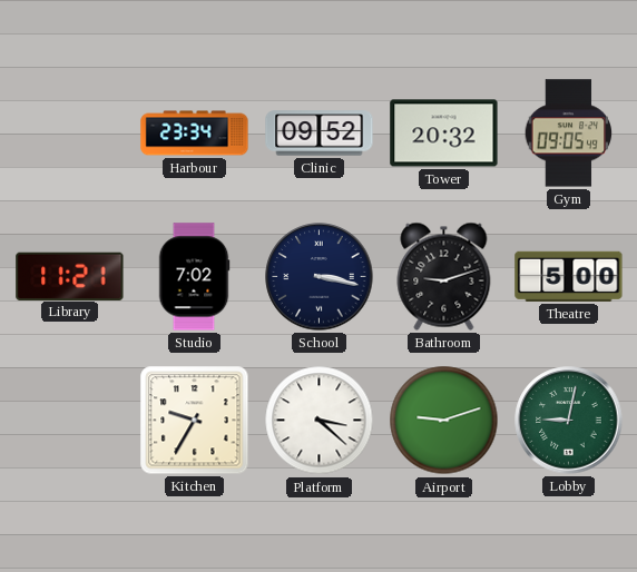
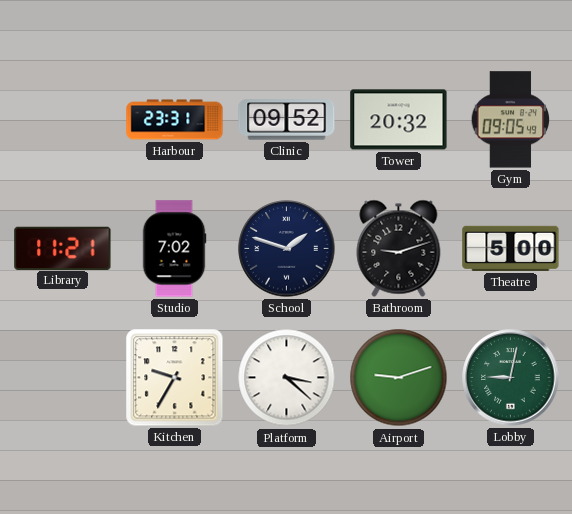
Harbour: 23:34 -> 23:31
School: 3:17 -> 1:48
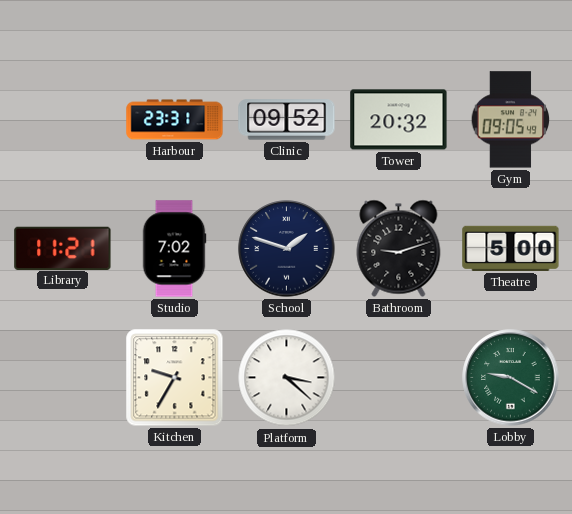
Airport: 9:12 -> none
Lobby: 9:02 -> 9:20
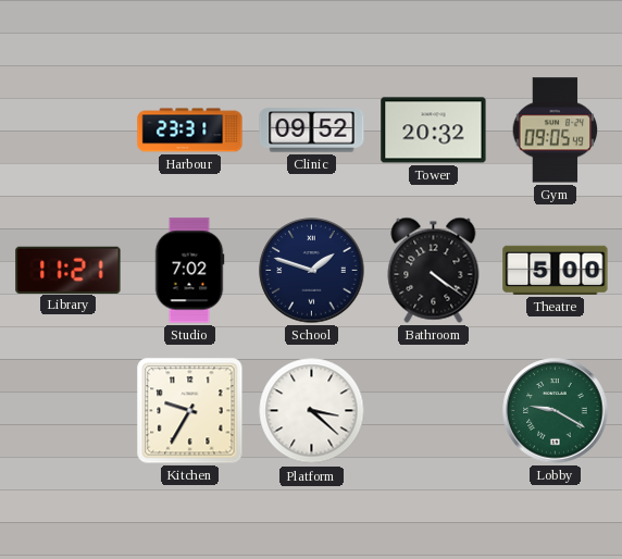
Bathroom: 9:12 -> 4:21
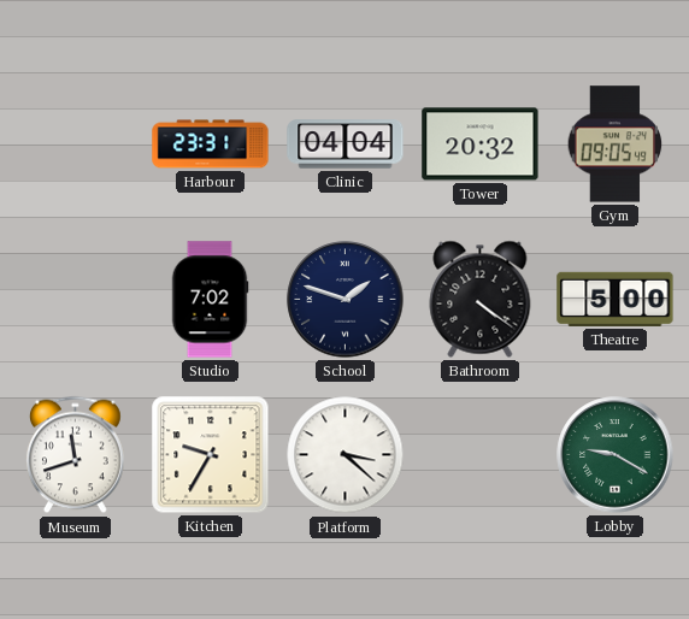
Clinic: 09:52 -> 04:04
Library: 11:21 -> none
Museum: none -> 11:42
